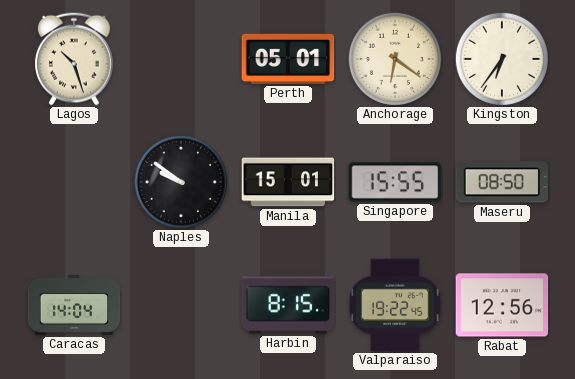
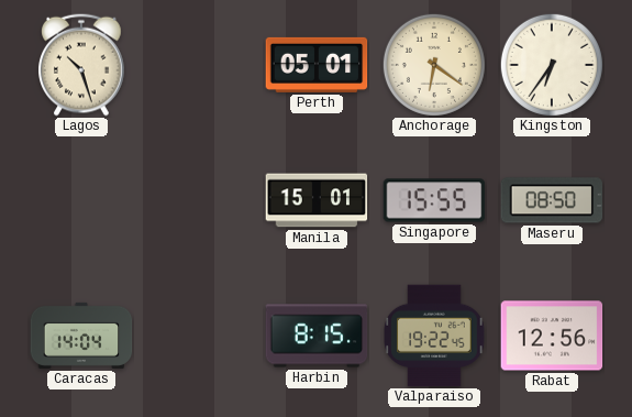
Naples: 9:51 -> none
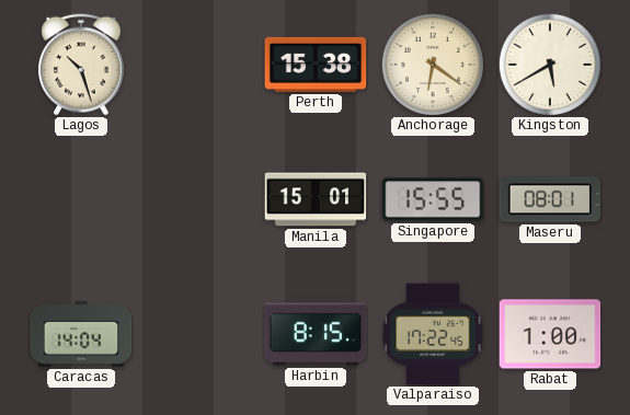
Perth: 05:01 -> 15:38
Kingston: 6:36 -> 5:40
Maseru: 08:50 -> 08:01
Valparaiso: 19:22 -> 17:22
Rabat: 12:56 -> 1:00
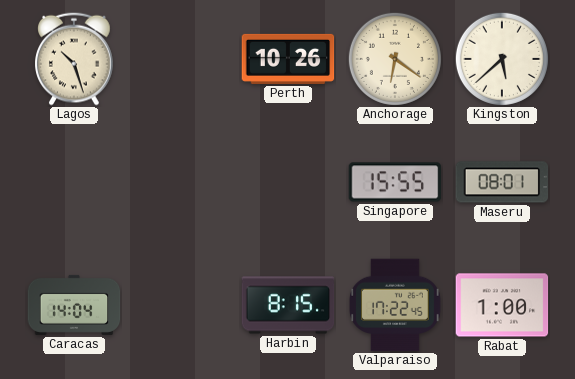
Perth: 15:38 -> 10:26
Kingston: 5:40 -> 5:38
Manila: 15:01 -> none
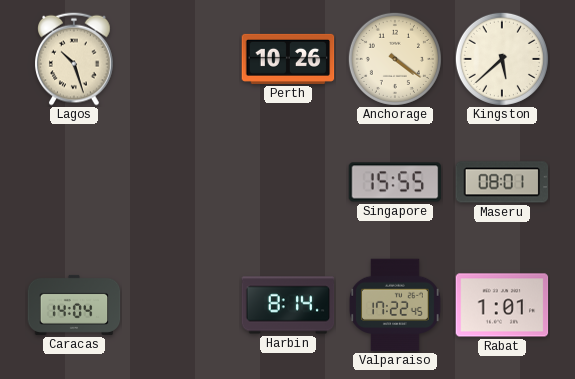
Anchorage: 6:21 -> 4:21
Harbin: 8:15 -> 8:14
Rabat: 1:00 -> 1:01
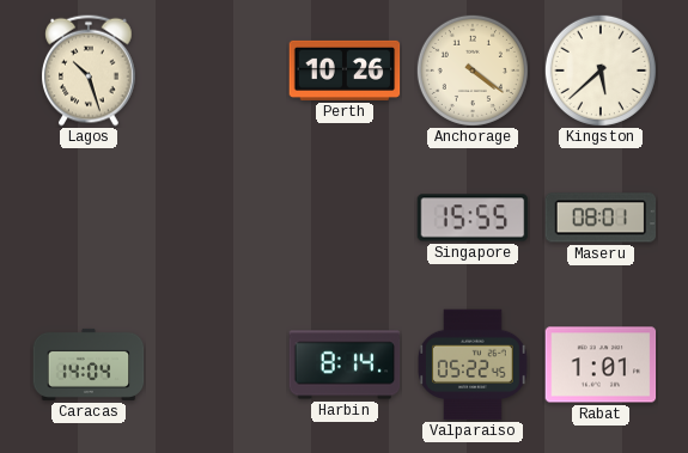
Valparaiso: 17:22 -> 05:22
